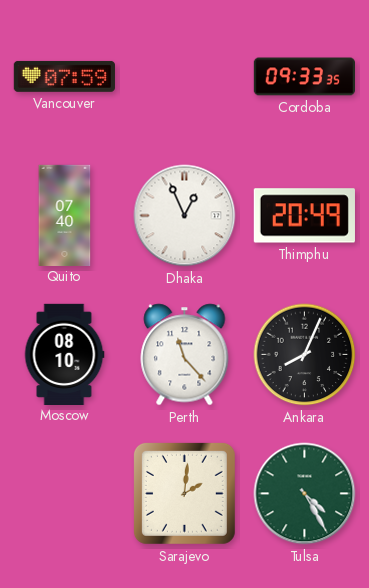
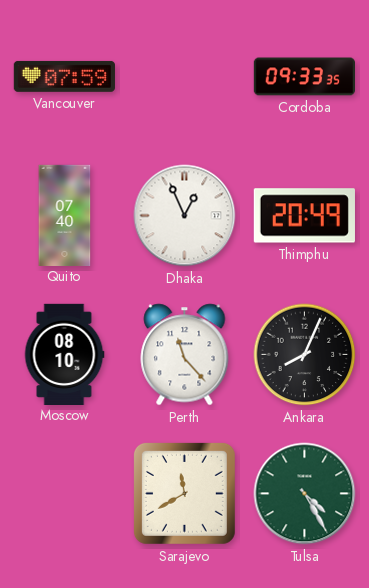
Sarajevo: 2:01 -> 11:40
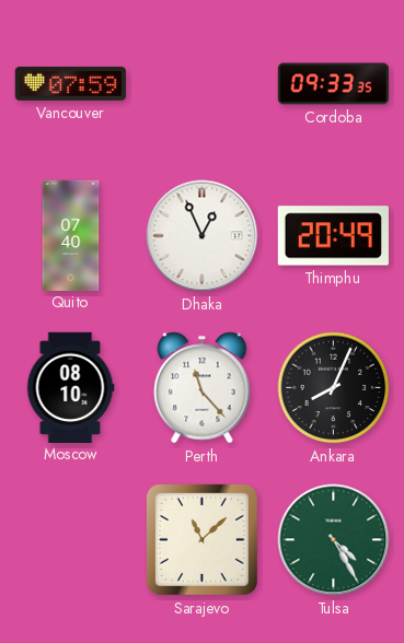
Sarajevo: 11:40 -> 11:08
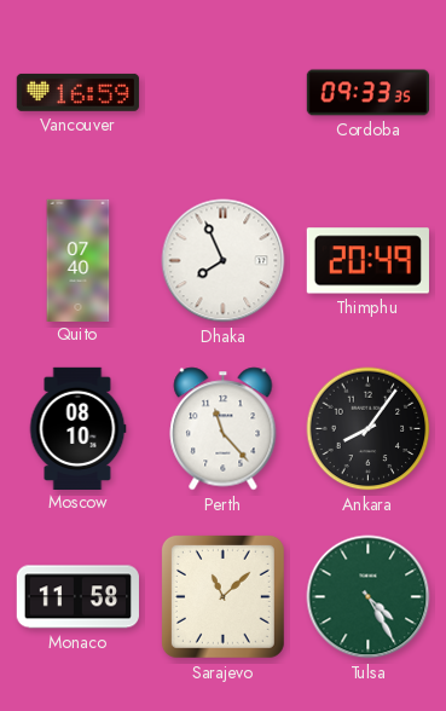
Vancouver: 07:59 -> 16:59
Dhaka: 12:56 -> 7:56
Ankara: 8:04 -> 8:06
Monaco: none -> 11:58
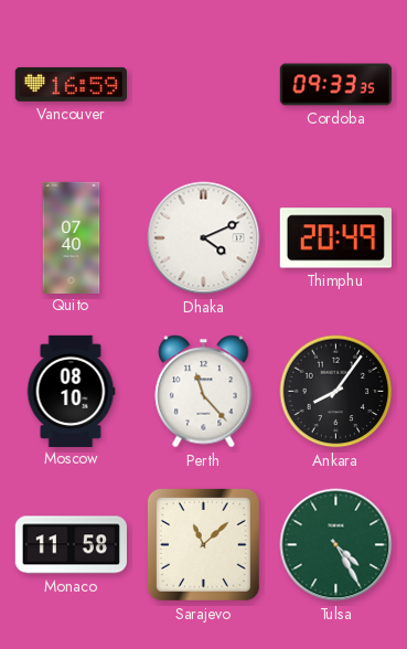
Dhaka: 7:56 -> 4:11
